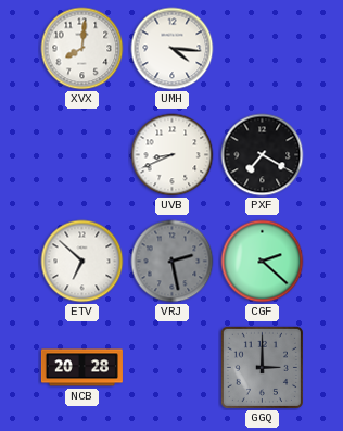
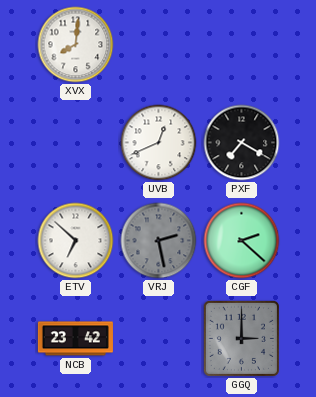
UMH: 4:16 -> none
UVB: 8:41 -> 12:41
NCB: 20:28 -> 23:42
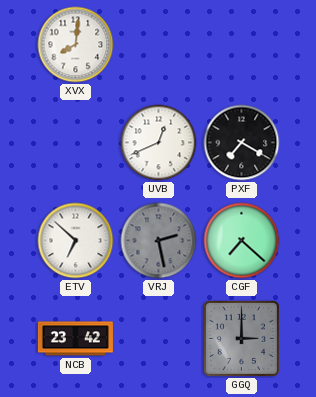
CGF: 2:22 -> 7:22
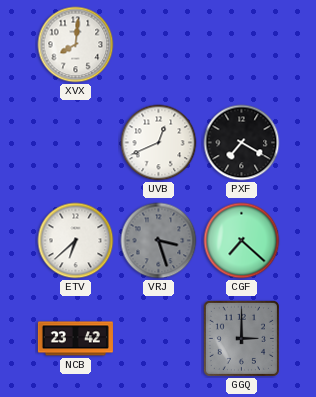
ETV: 6:52 -> 6:38
VRJ: 2:28 -> 3:27
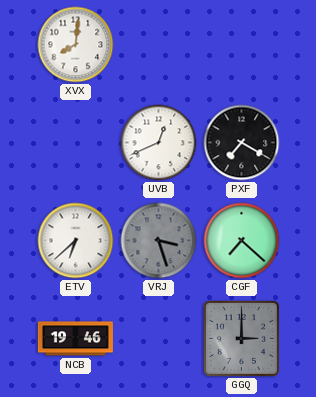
NCB: 23:42 -> 19:46
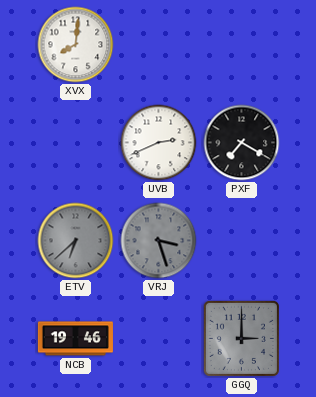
UVB: 12:41 -> 2:41
ETV dial: white -> grey
CGF: 7:22 -> none
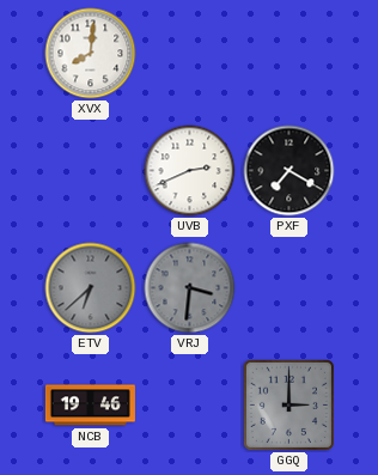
VRJ: 3:27 -> 3:31
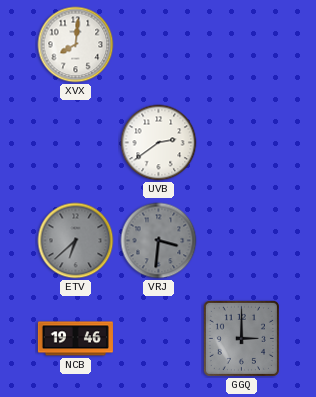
UVB: 2:41 -> 2:39
PXF: 7:20 -> none
